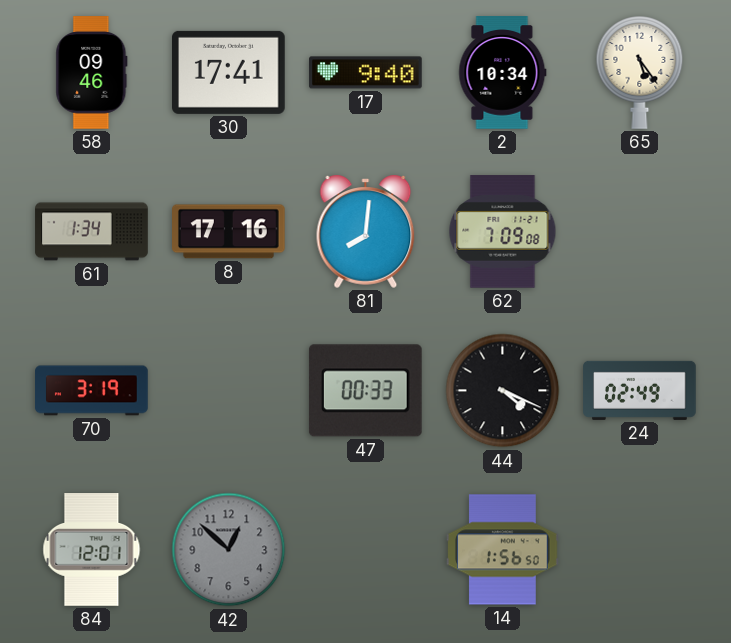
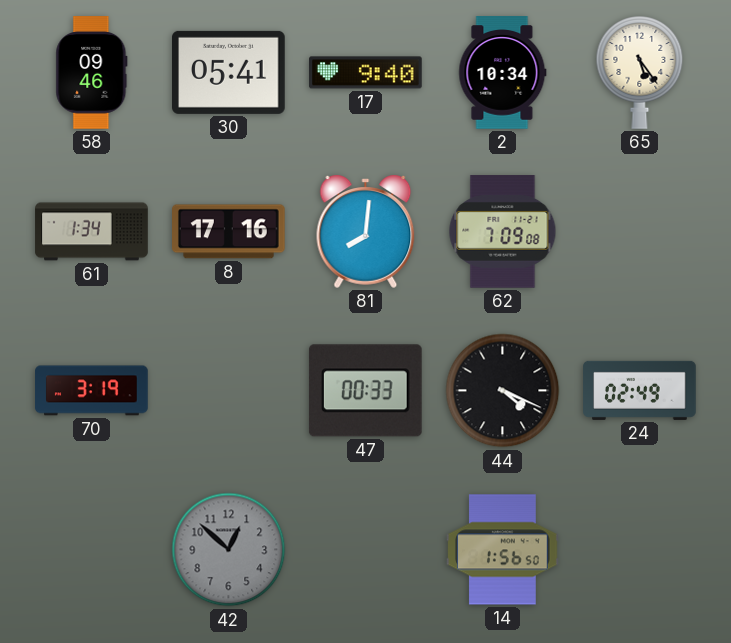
30: 17:41 -> 05:41
84: 12:01 -> none
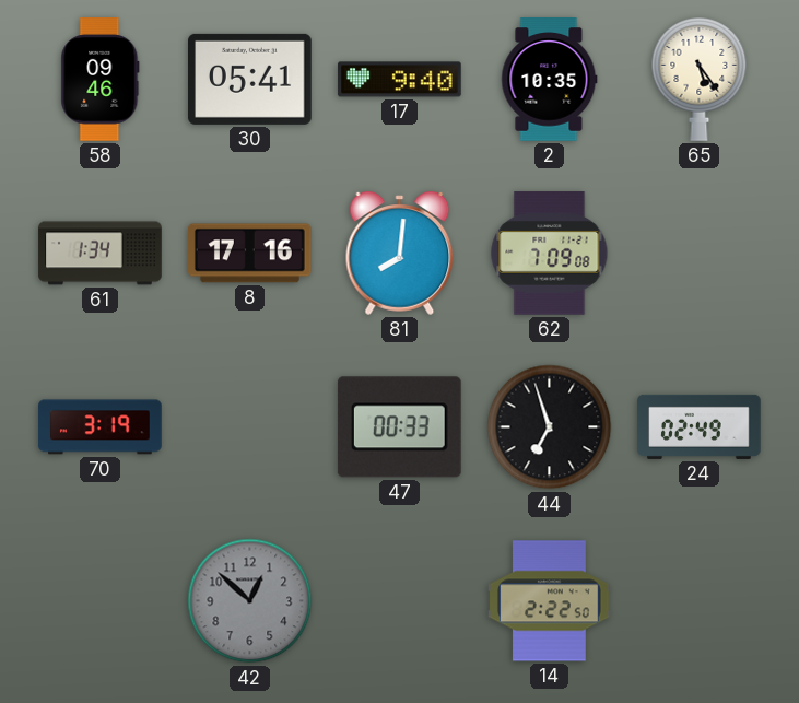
2: 10:34 -> 10:35
44: 4:19 -> 6:57
14: 1:56 -> 2:22
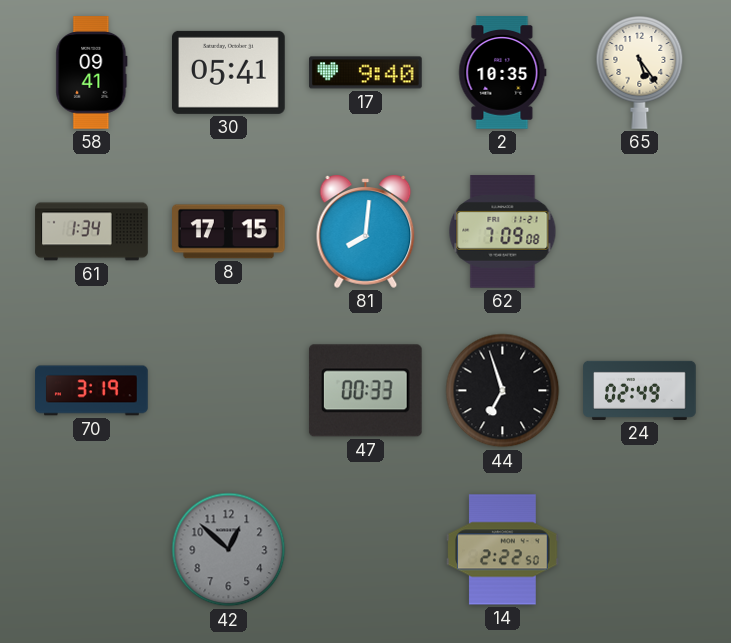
58: 09:46 -> 09:41
8: 17:16 -> 17:15
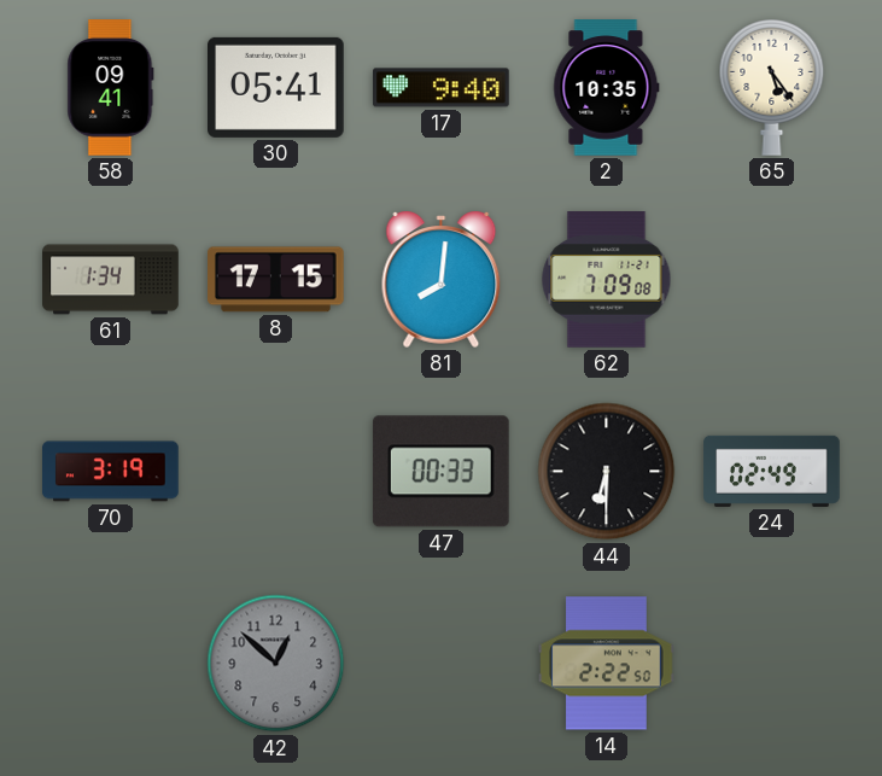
44: 6:57 -> 6:30
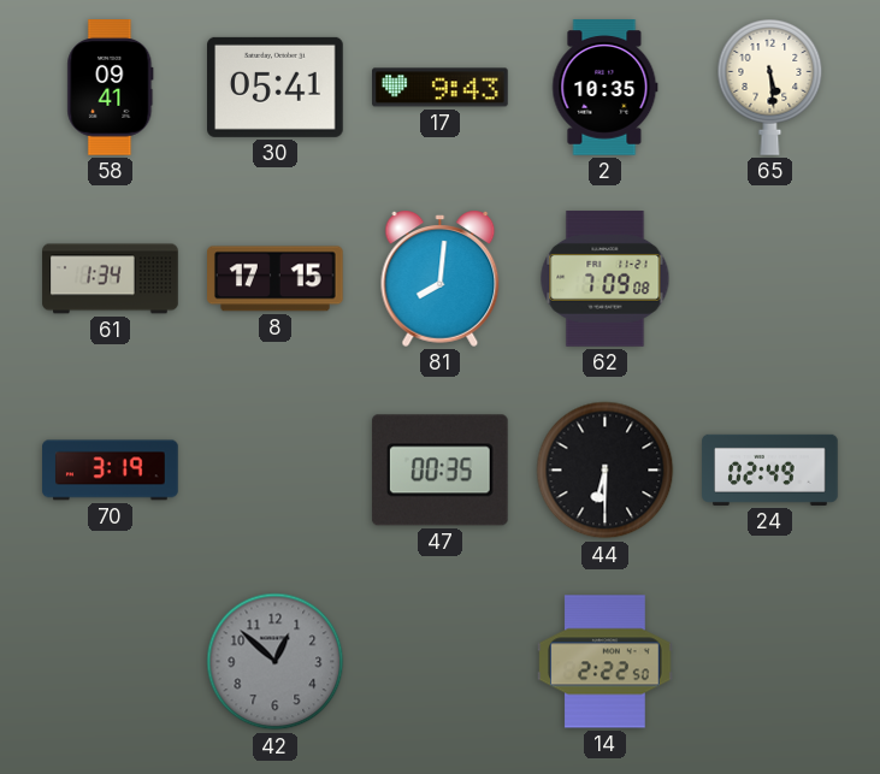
17: 9:40 -> 9:43
65: 5:24 -> 5:29
47: 00:33 -> 00:35
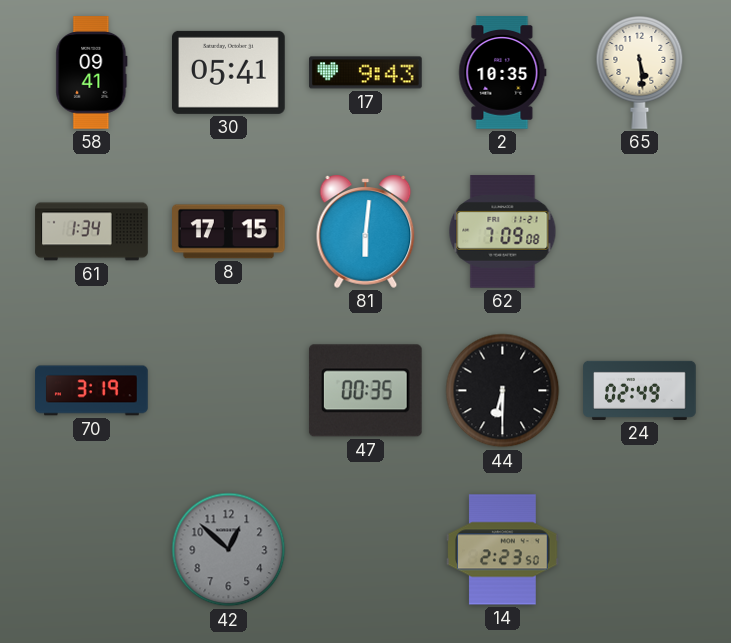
81: 8:01 -> 6:01
14: 2:22 -> 2:23
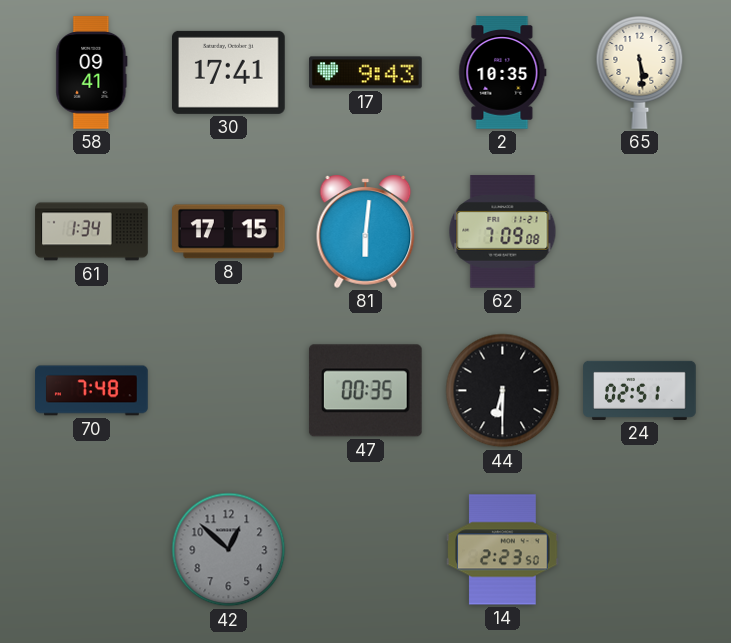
30: 05:41 -> 17:41
70: 3:19 -> 7:48
24: 02:49 -> 02:51
